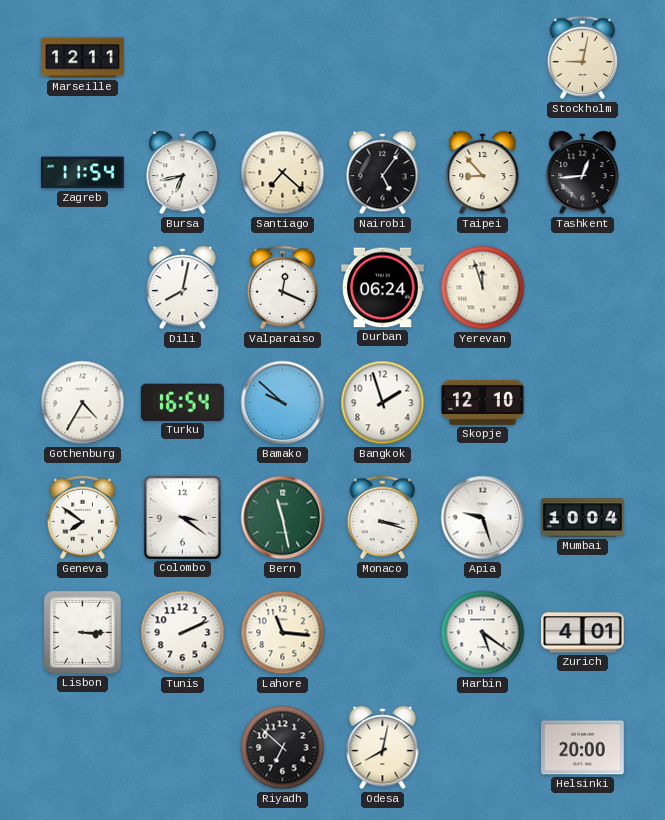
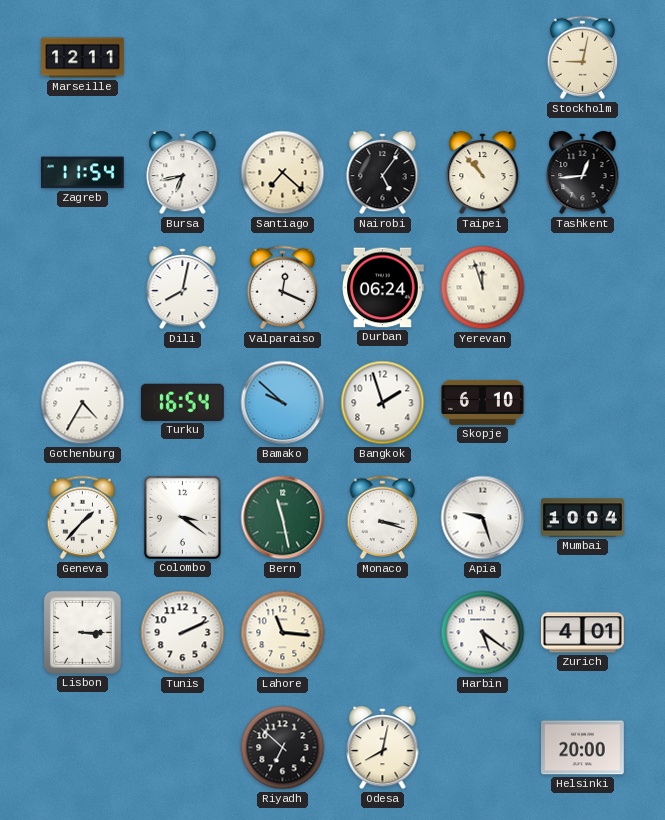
Taipei: 8:53 -> 10:53
Skopje: 12:10 -> 6:10
Geneva: 7:51 -> 1:37
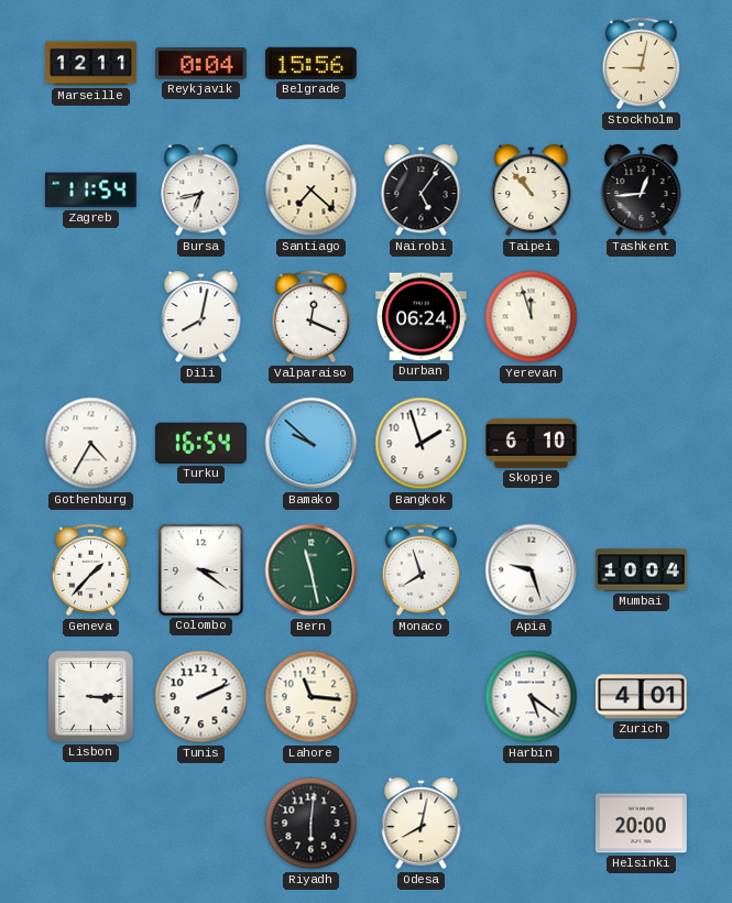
Reykjavik: none -> 0:04
Belgrade: none -> 15:56
Monaco: 3:18 -> 7:57
Riyadh: 6:52 -> 6:01
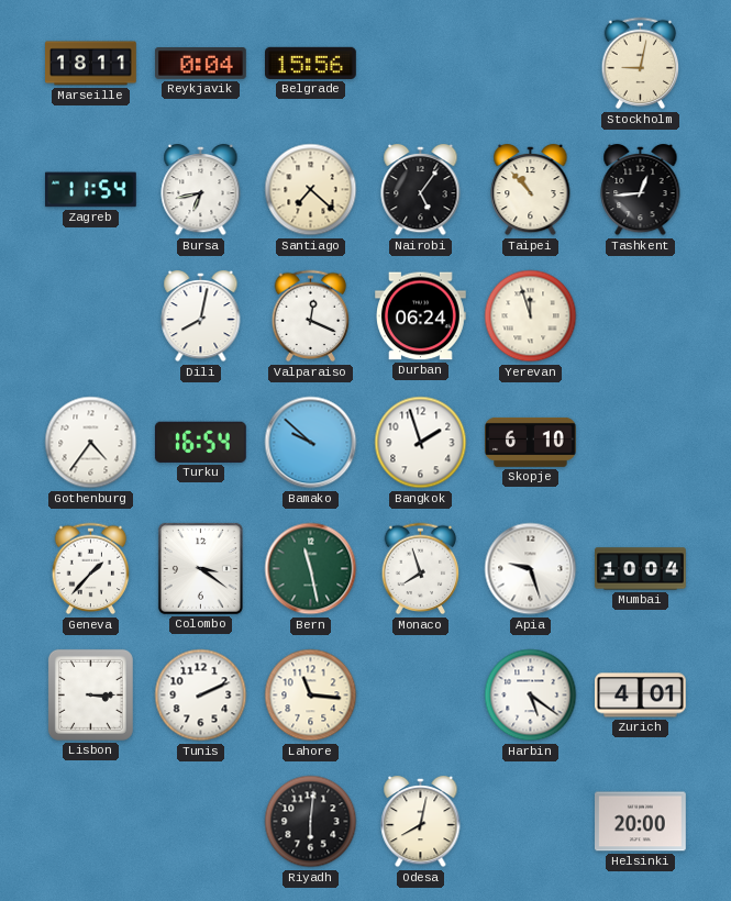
Marseille: 12:11 -> 18:11
Gothenburg: 4:35 -> 4:36
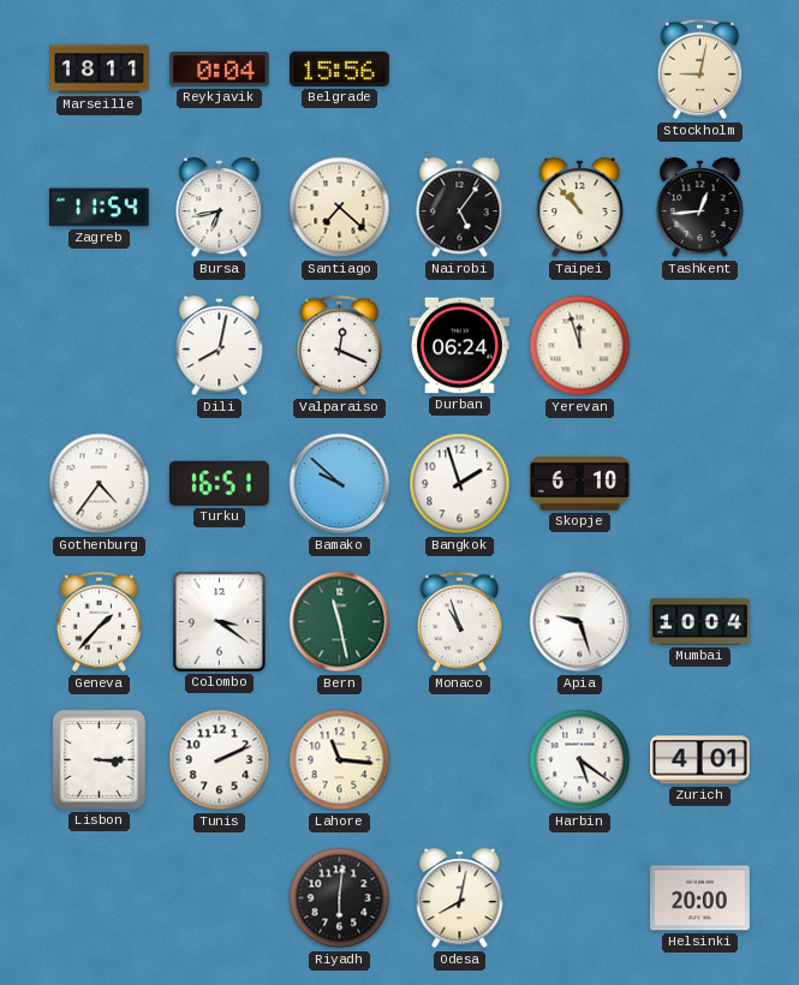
Turku: 16:54 -> 16:51
Monaco: 7:57 -> 10:57
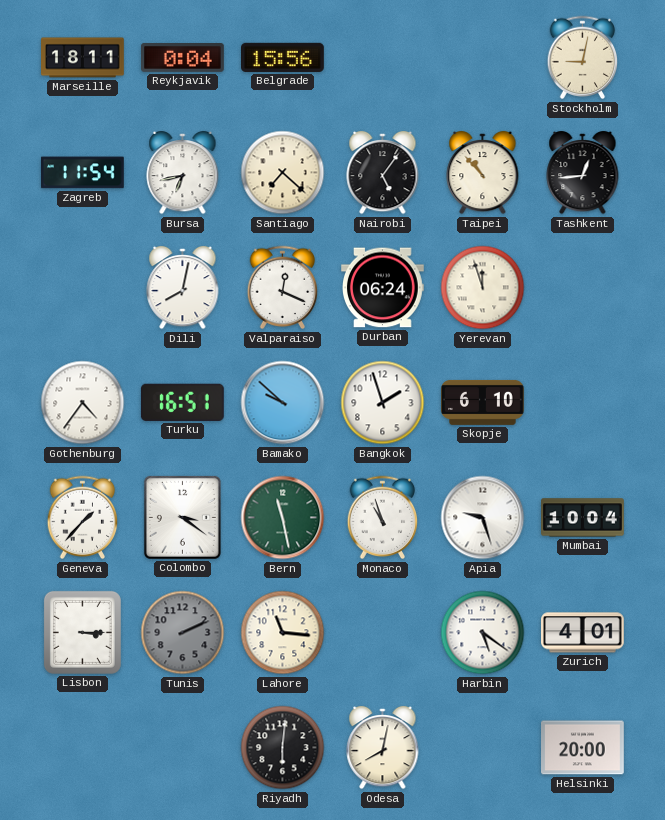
Tunis dial: white -> grey
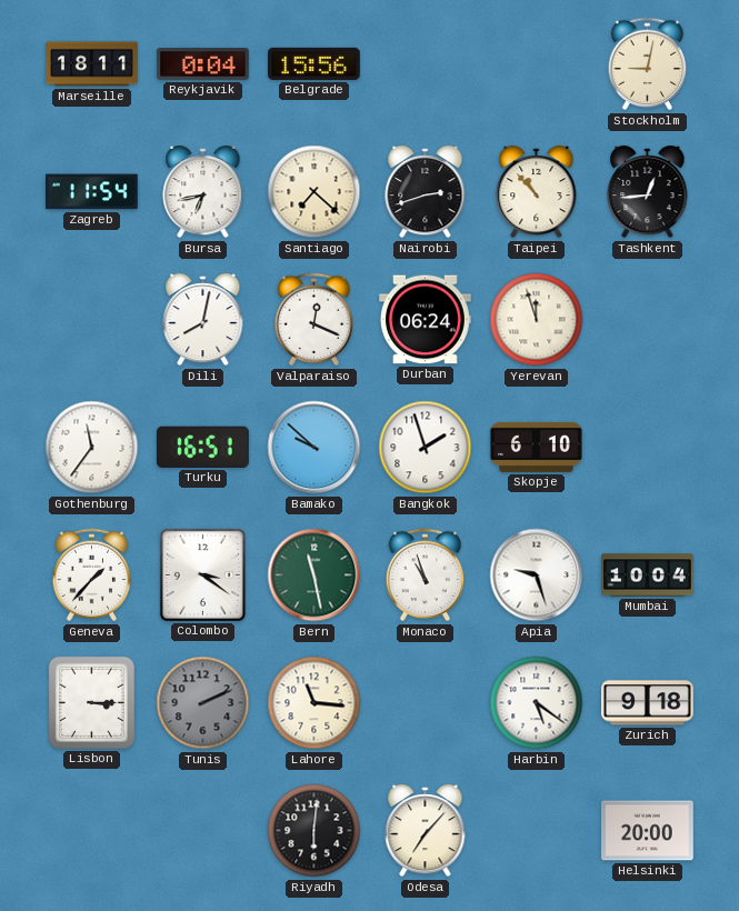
Nairobi: 5:06 -> 2:42
Gothenburg: 4:36 -> 11:36
Zurich: 4:01 -> 9:18
Odesa: 8:02 -> 7:07
